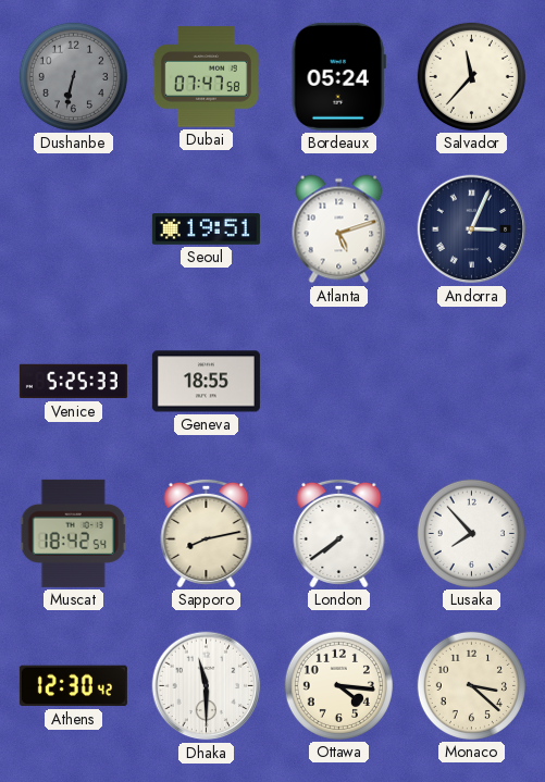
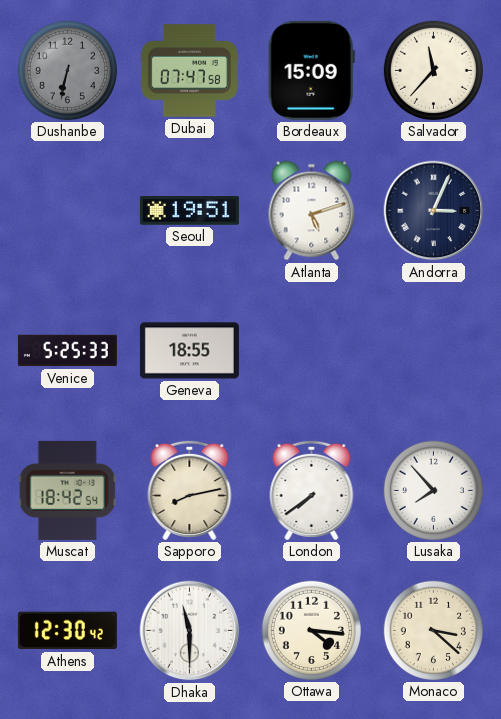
Bordeaux: 05:24 -> 15:09
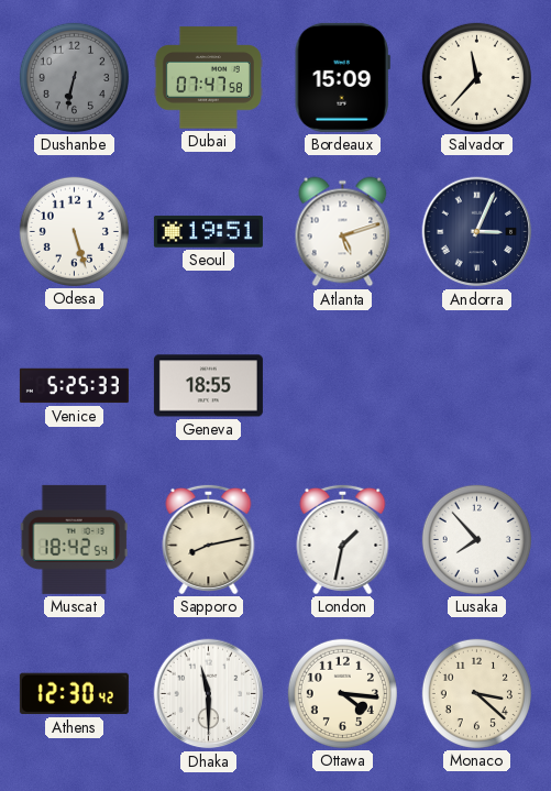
Odesa: none -> 5:27
London: 7:39 -> 1:32
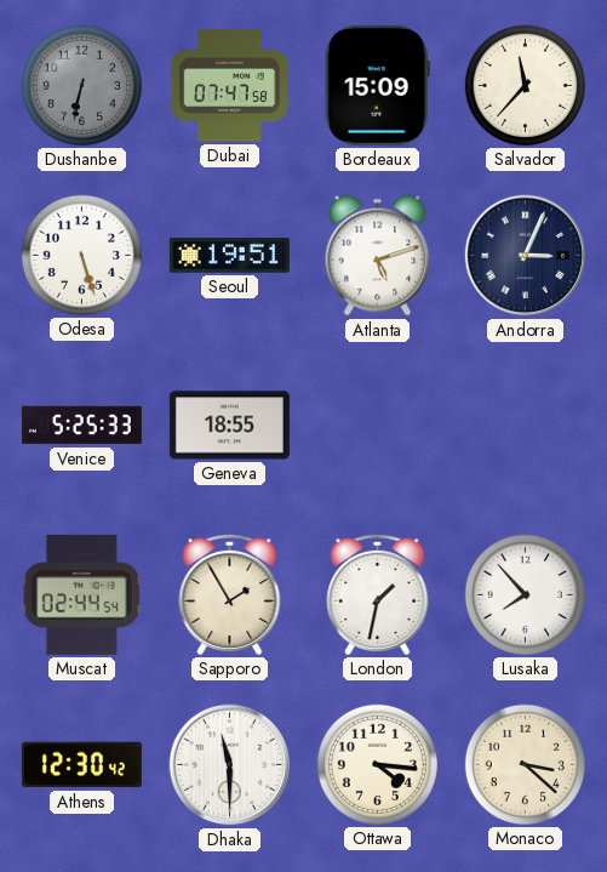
Muscat: 18:42 -> 02:44
Sapporo: 8:13 -> 1:55
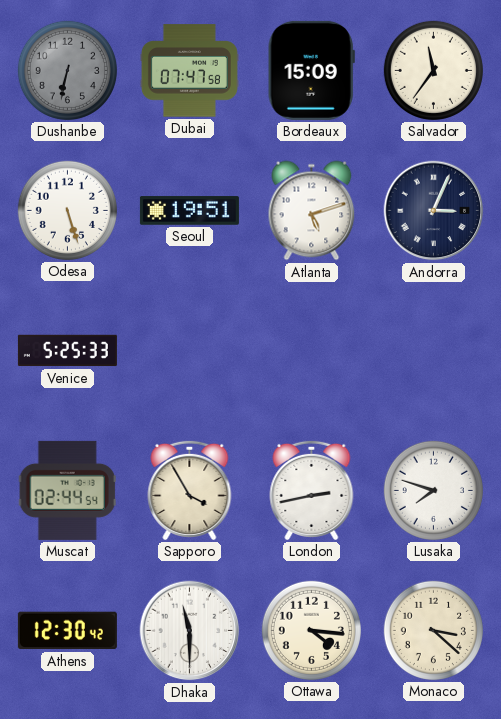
Salvador: 11:37 -> 11:36
Geneva: 18:55 -> none
Sapporo: 1:55 -> 3:55
London: 1:32 -> 2:43
Lusaka: 7:53 -> 7:48
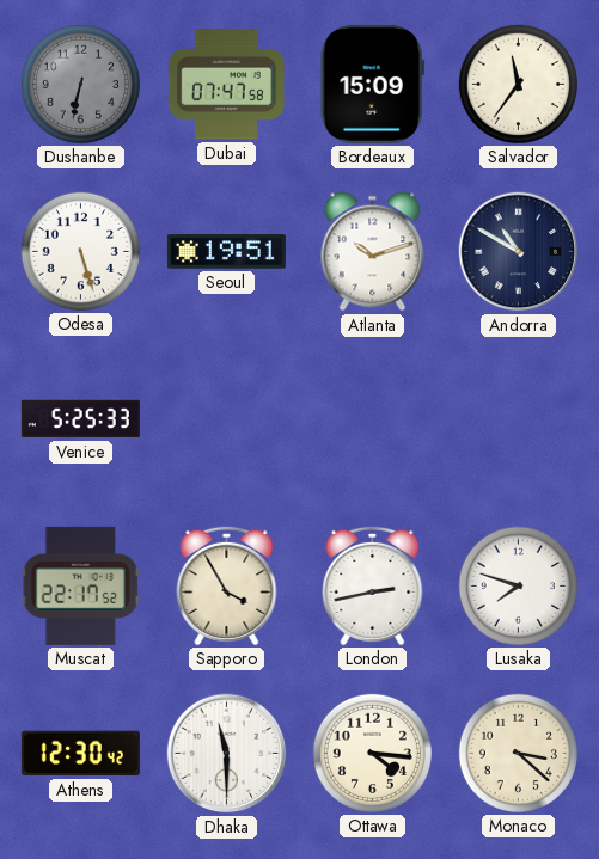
Atlanta: 5:12 -> 10:12
Andorra: 3:04 -> 10:50
Muscat: 02:44 -> 22:17
